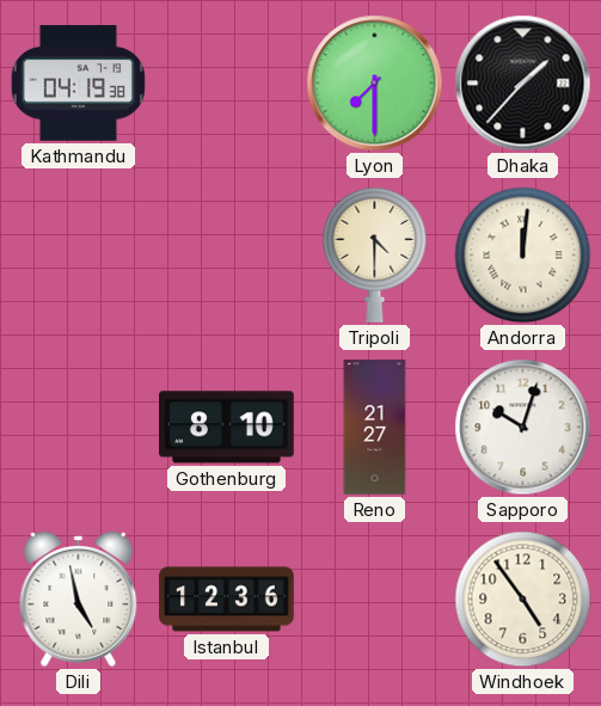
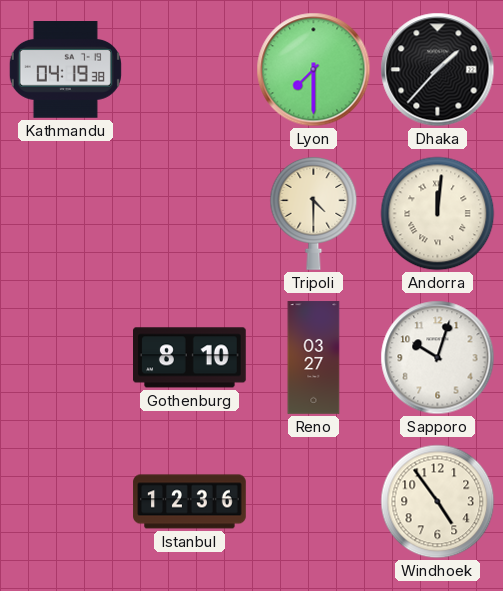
Reno: 21:27 -> 03:27
Dili: 4:58 -> none
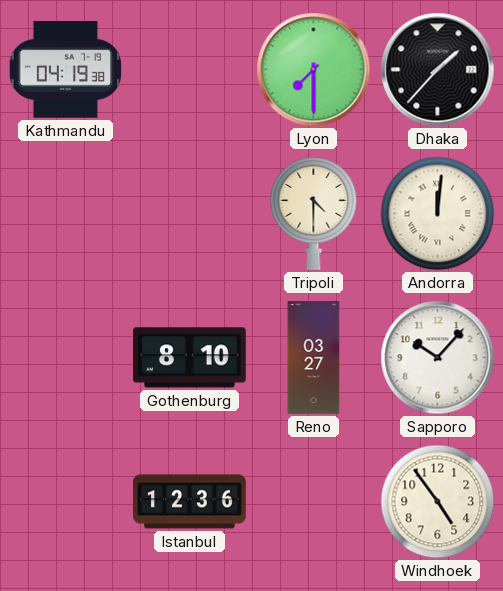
Sapporo: 10:03 -> 10:07
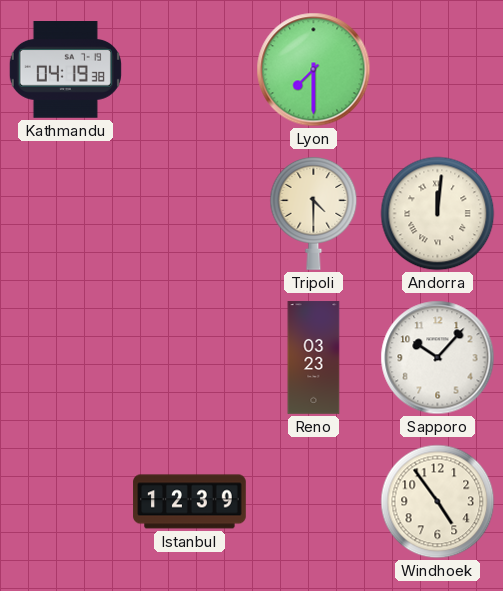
Dhaka: 1:37 -> none
Gothenburg: 8:10 -> none
Reno: 03:27 -> 03:23
Istanbul: 12:36 -> 12:39
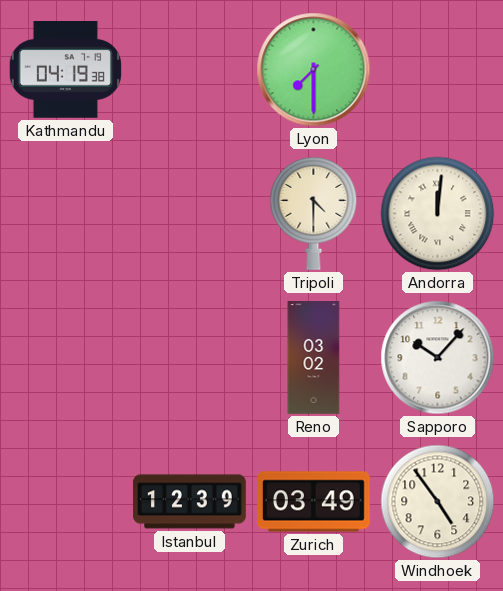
Reno: 03:23 -> 03:02
Zurich: none -> 03:49
